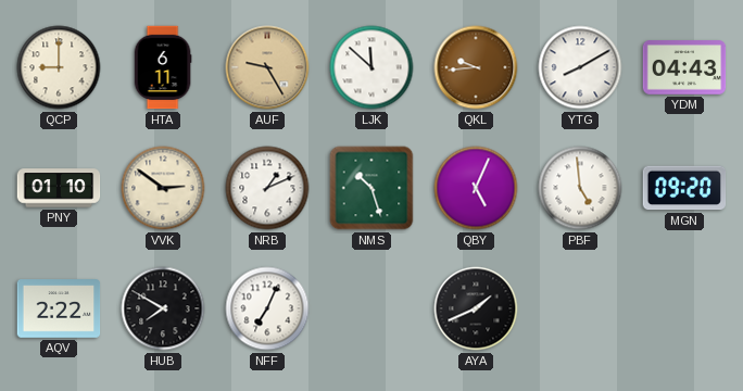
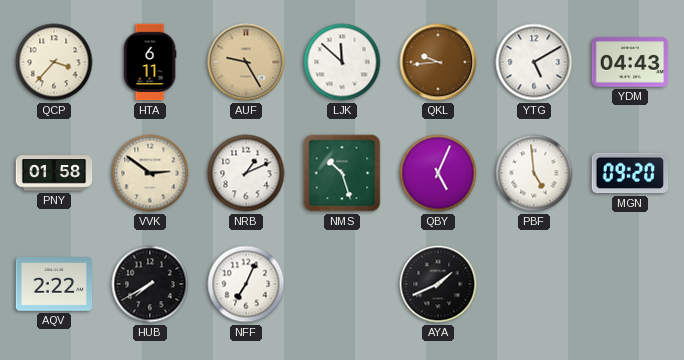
QCP: 9:00 -> 3:37
YTG: 8:10 -> 5:10
PNY: 01:10 -> 01:58
HUB: 7:50 -> 7:40
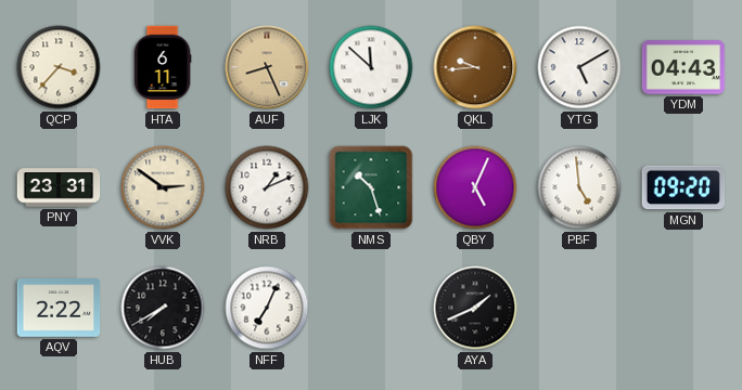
AUF: 9:25 -> 8:26
PNY: 01:58 -> 23:31
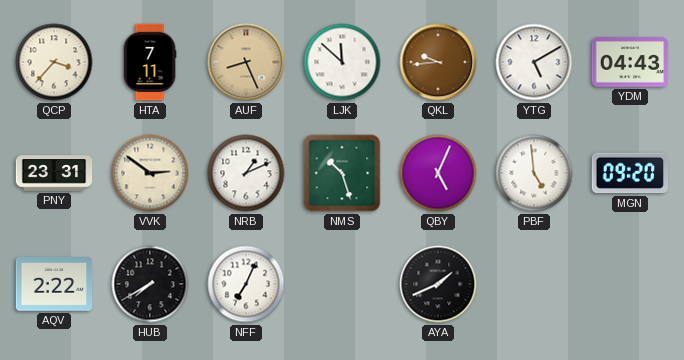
HTA: 6:11 -> 7:11
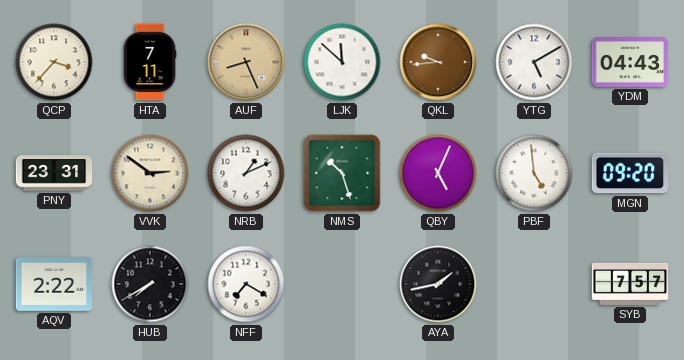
NFF: 7:04 -> 7:20
AYA: 1:41 -> 1:43
SYB: none -> 7:57
